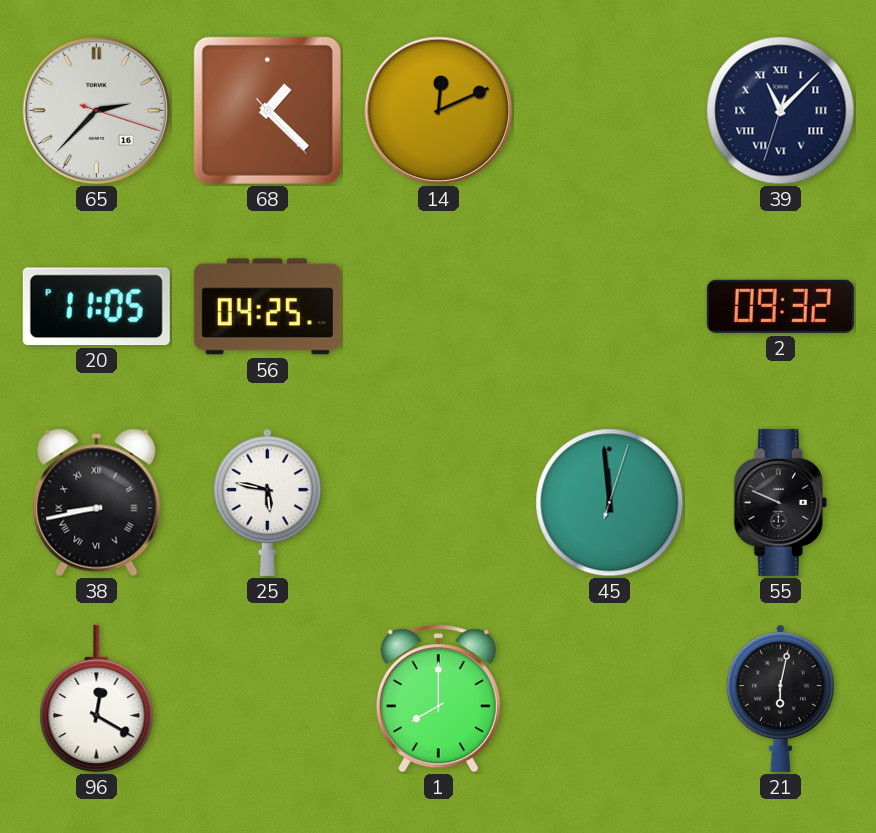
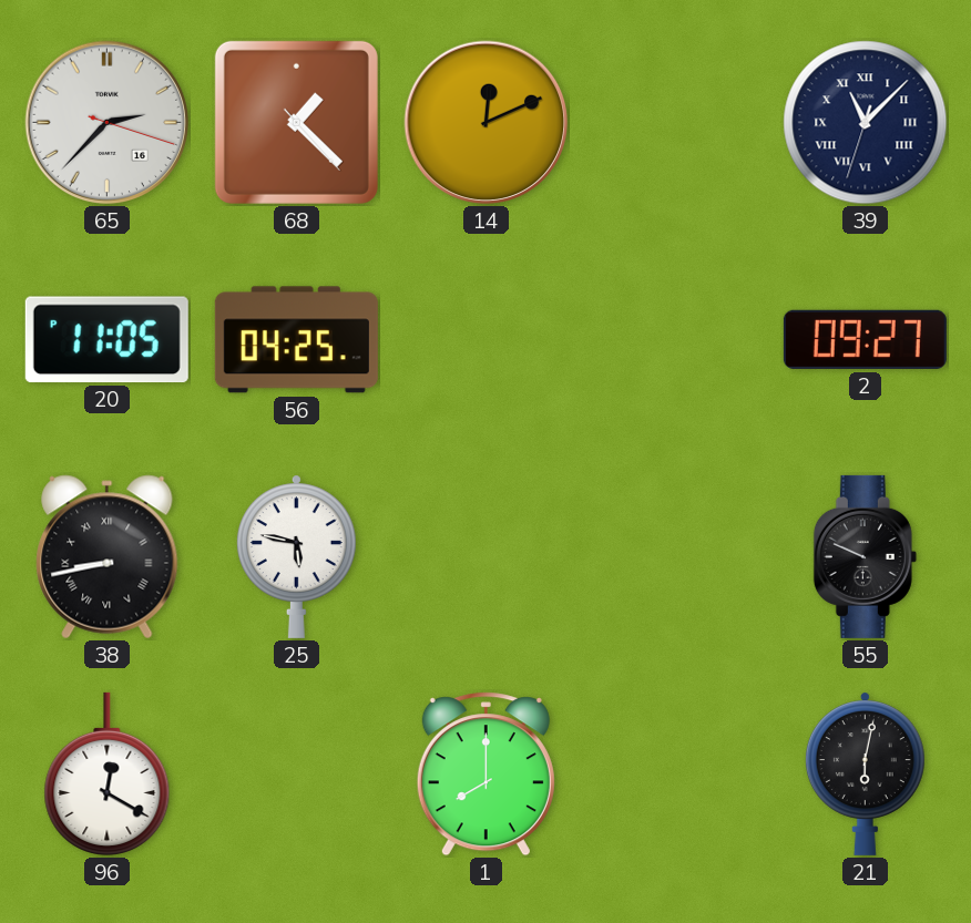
2: 09:32 -> 09:27
45: 11:59 -> none
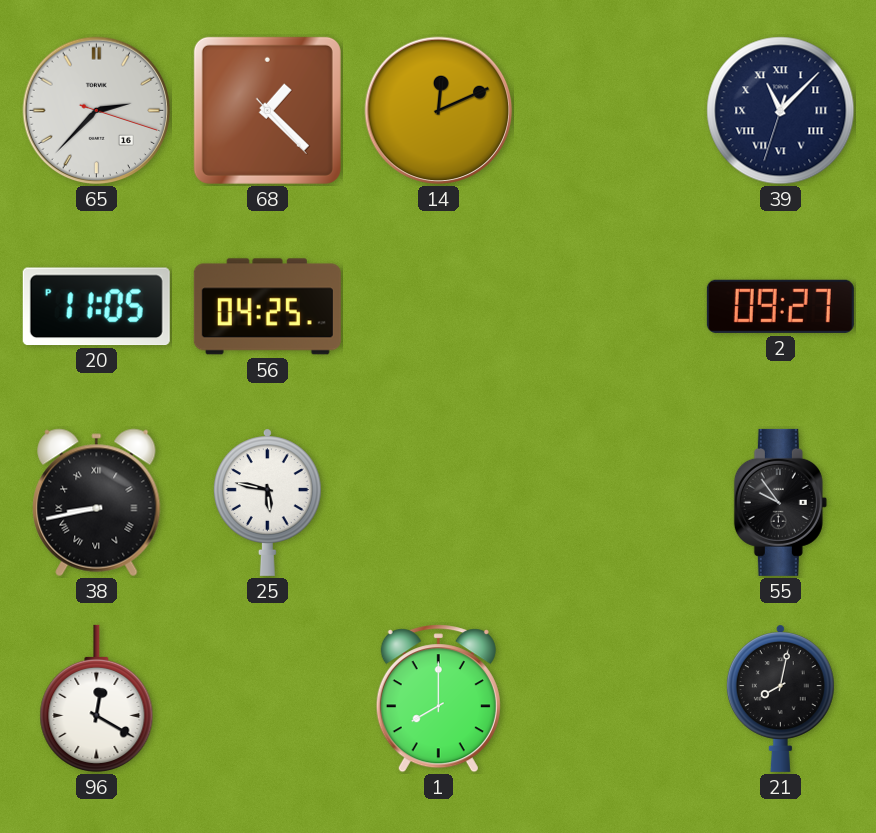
55: 9:49 -> 9:54
21: 6:02 -> 8:02
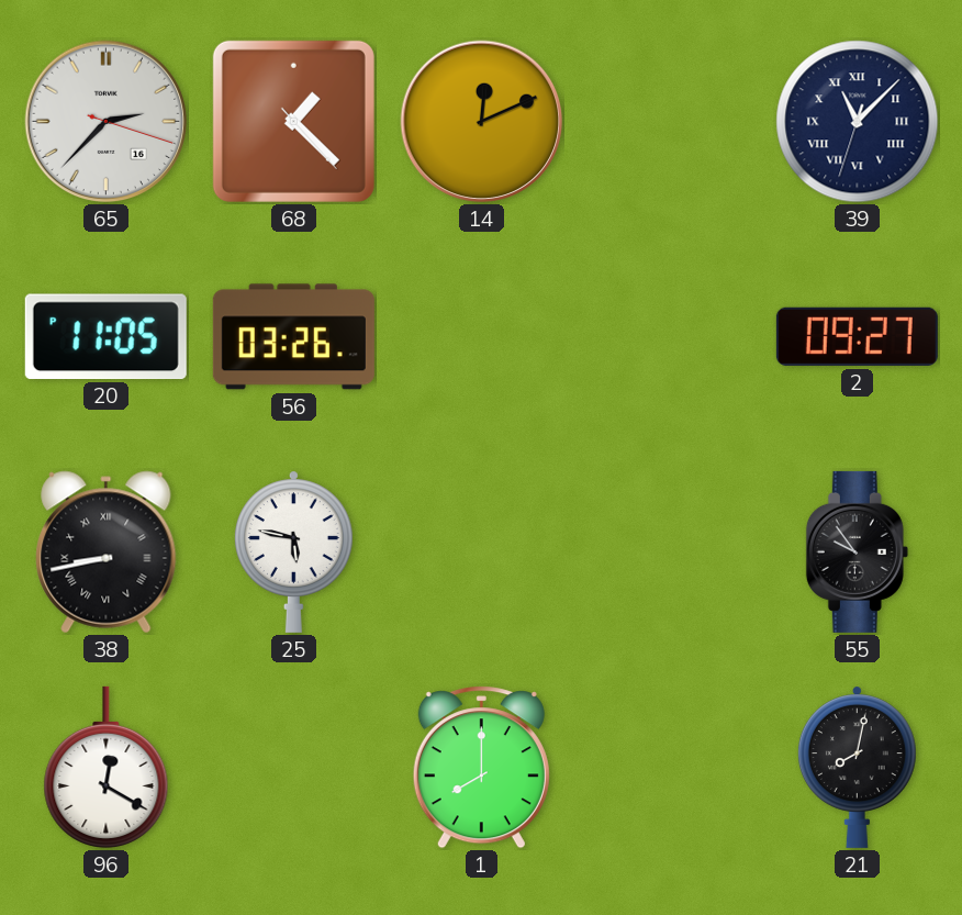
56: 04:25 -> 03:26
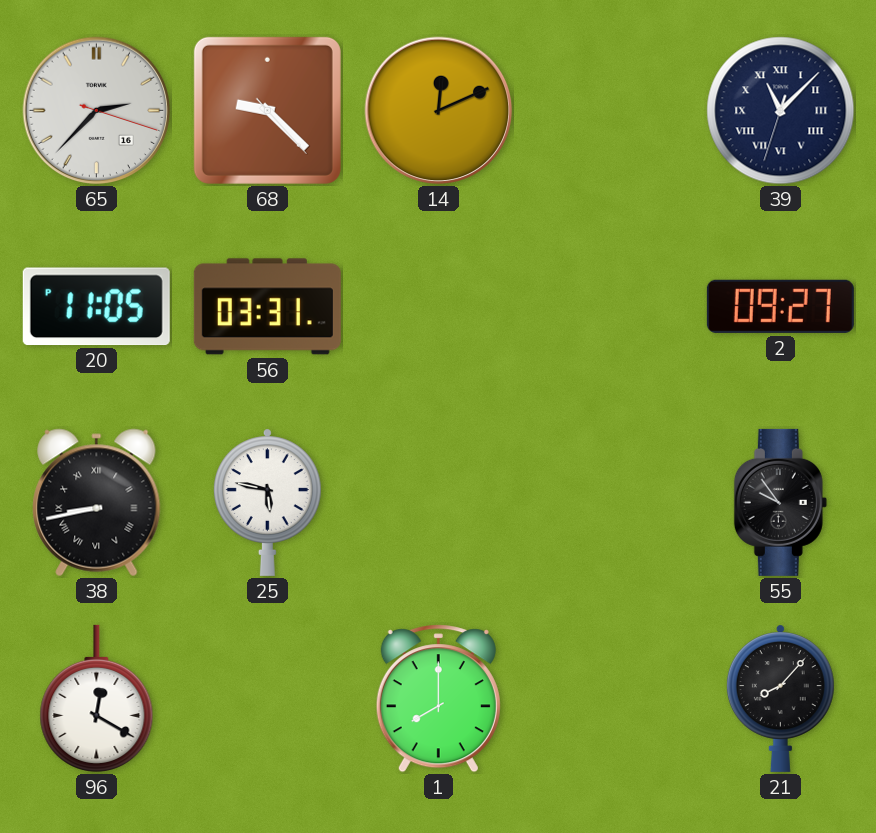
68: 1:22 -> 9:22
56: 03:26 -> 03:31
21: 8:02 -> 8:07
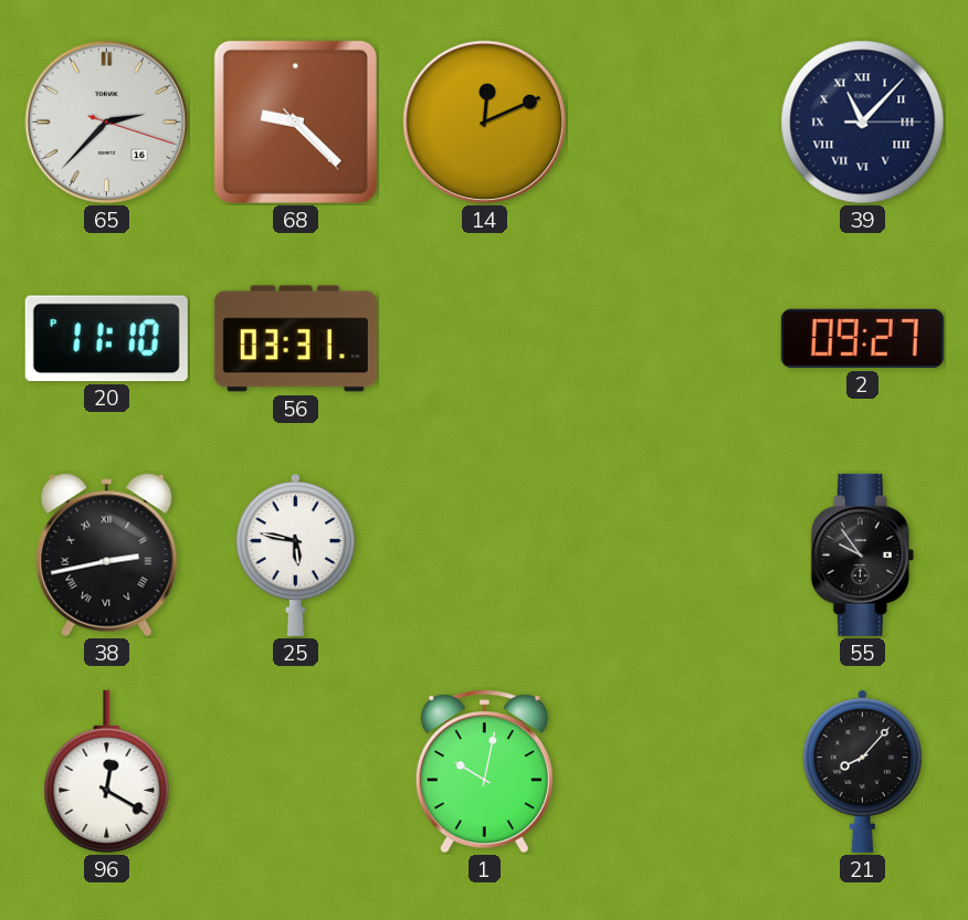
39: 11:07:33 -> 11:07:15
20: 11:05 -> 11:10
38: 8:43 -> 2:43
1: 8:00 -> 10:02
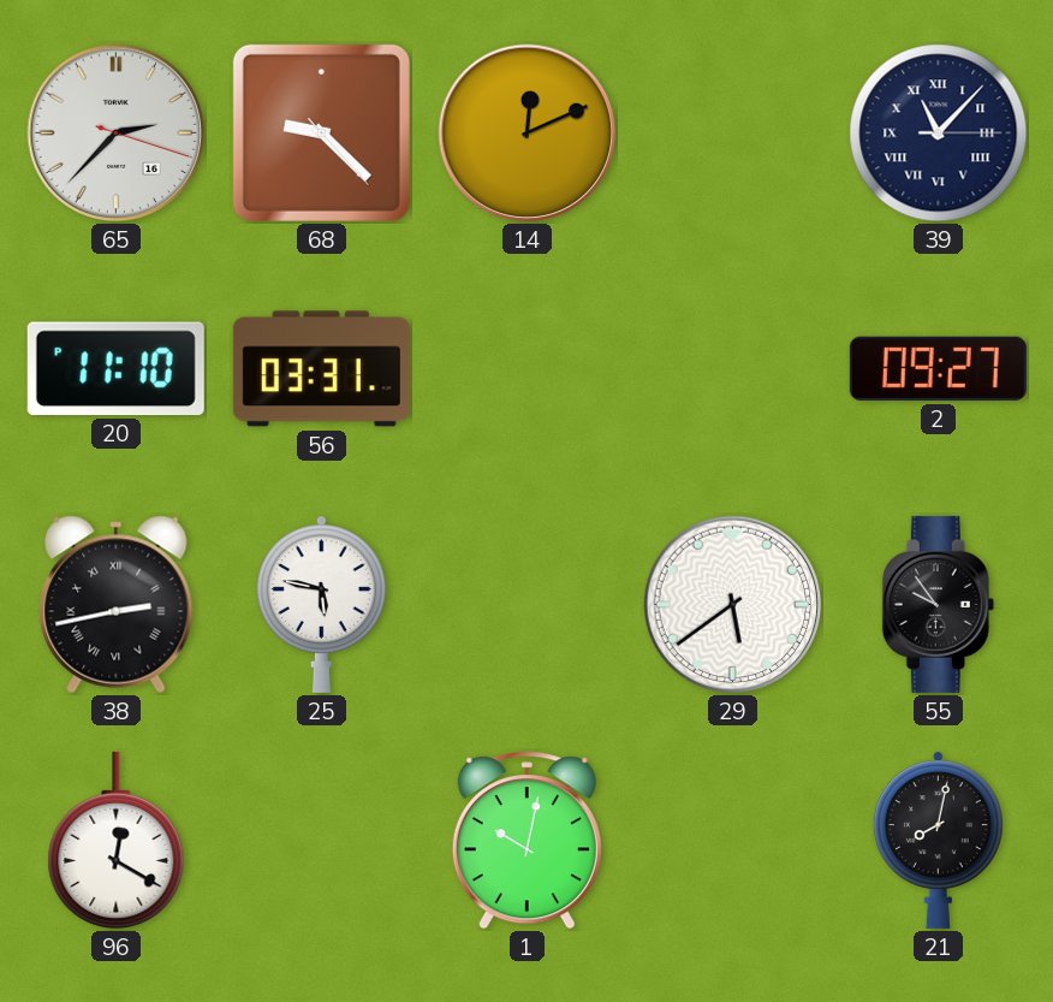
29: none -> 5:39
21: 8:07 -> 8:02
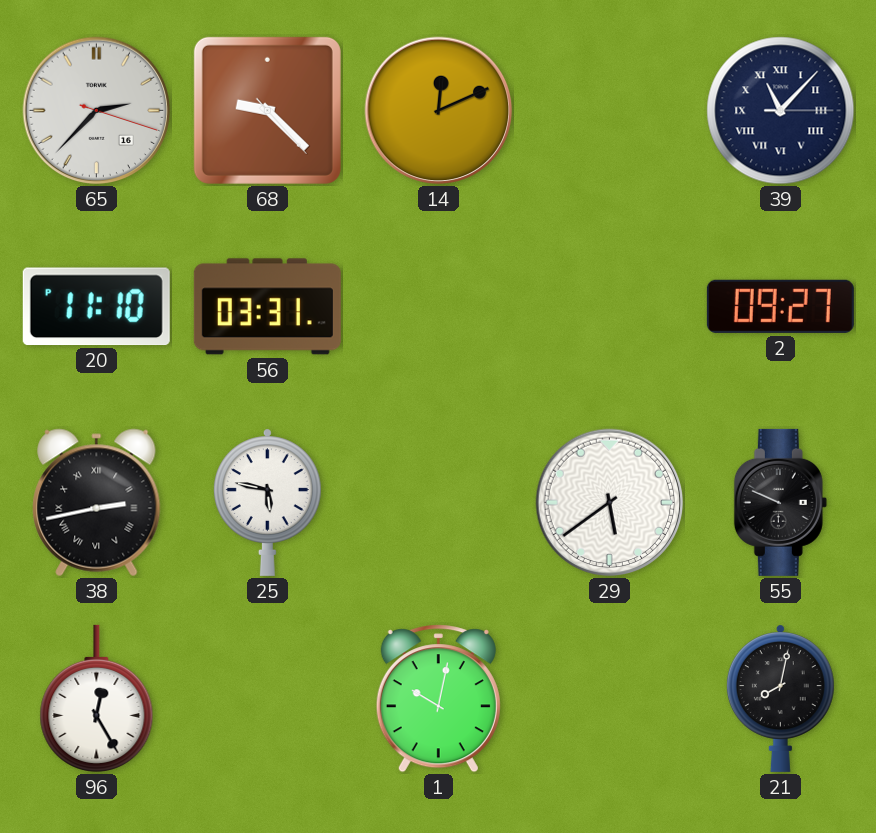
55: 9:54 -> 9:49
96: 12:20 -> 12:25
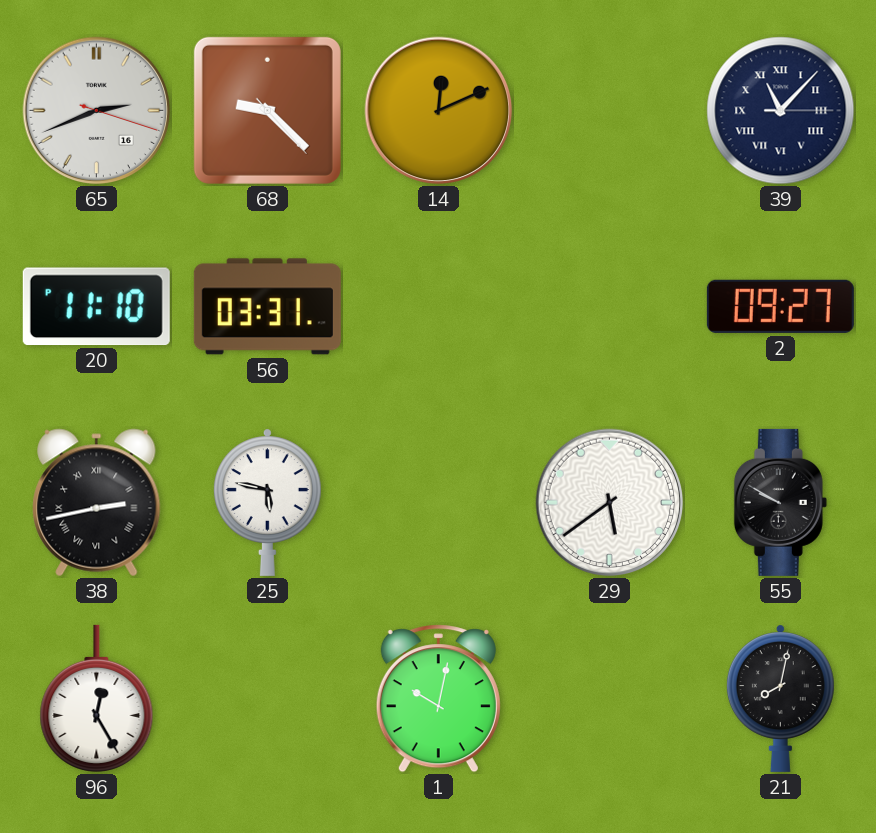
65: 2:37 -> 2:41
55: 9:49 -> 9:50
